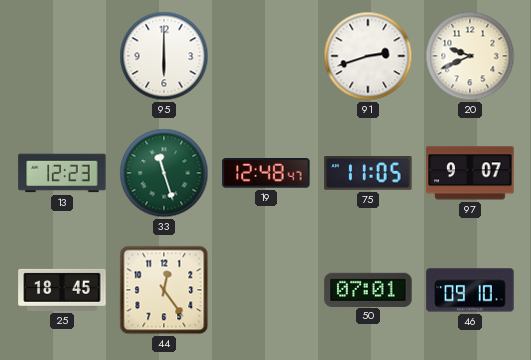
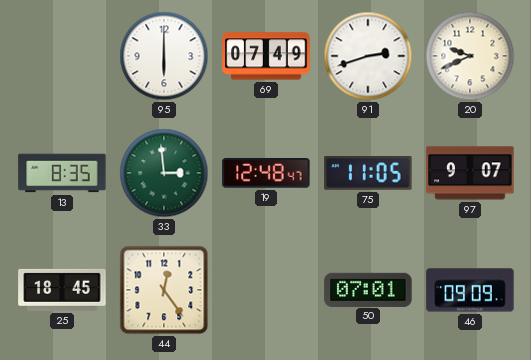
69: none -> 07:49
13: 12:23 -> 8:35
33: 11:27 -> 2:59
46: 09:10 -> 09:09
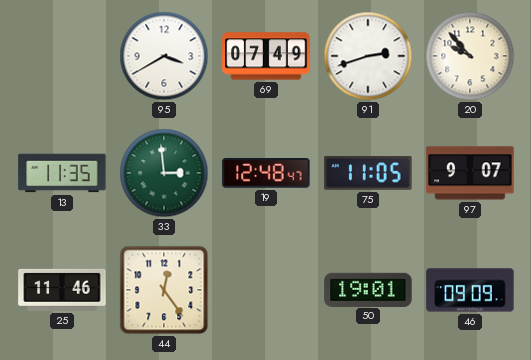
95: 6:00 -> 3:40
20: 9:41 -> 9:53
13: 8:35 -> 11:35
25: 18:45 -> 11:46
50: 07:01 -> 19:01
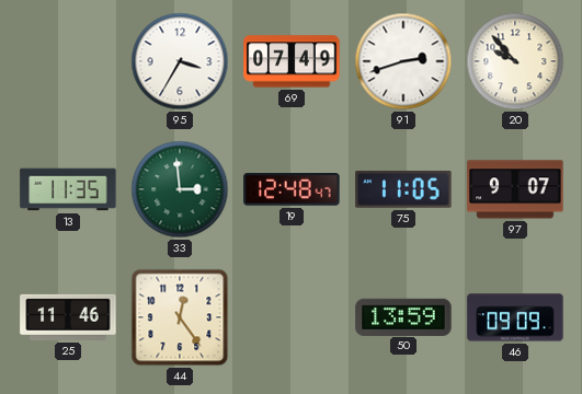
95: 3:40 -> 3:35
50: 19:01 -> 13:59
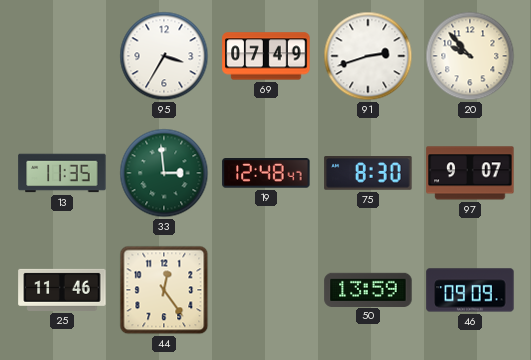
75: 11:05 -> 8:30
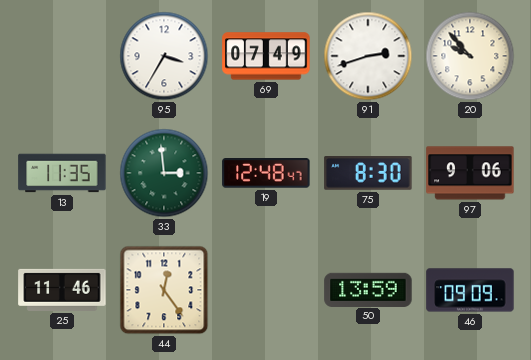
97: 9:07 -> 9:06
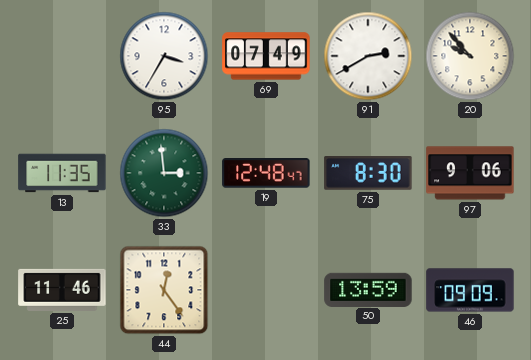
91: 2:42 -> 2:40
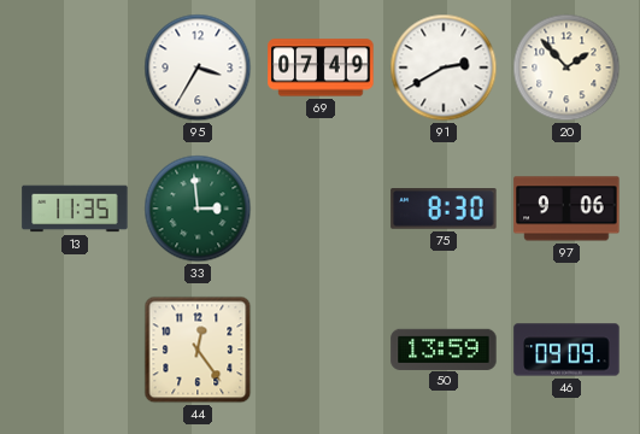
20: 9:53 -> 1:53
19: 12:48 -> none
25: 11:46 -> none
